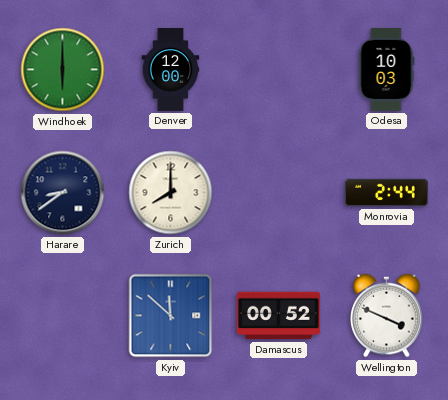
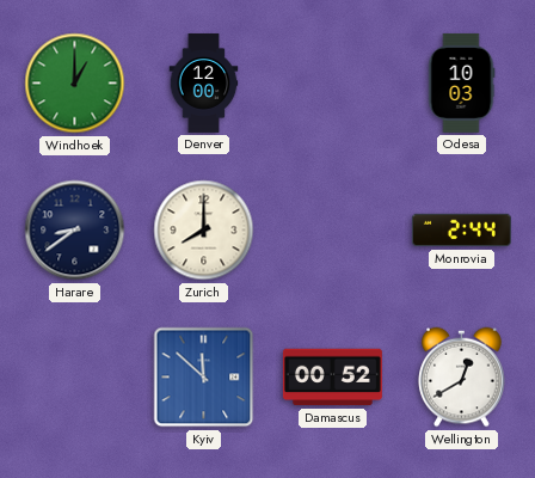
Windhoek: 6:00 -> 1:00
Wellington: 3:49 -> 12:40
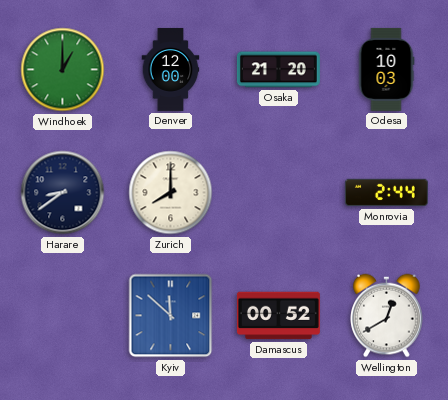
Osaka: none -> 21:20
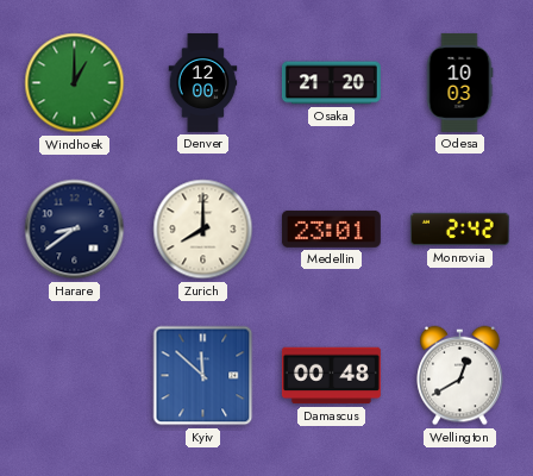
Medellin: none -> 23:01
Monrovia: 2:44 -> 2:42
Damascus: 00:52 -> 00:48
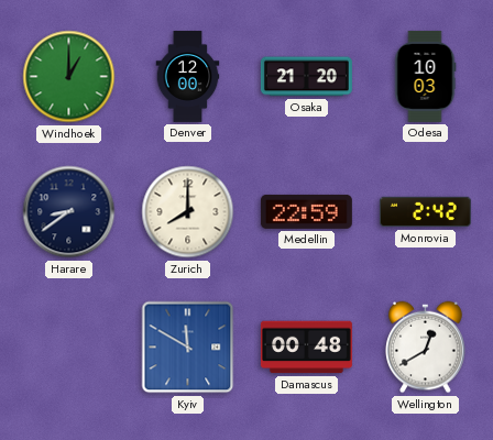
Medellin: 23:01 -> 22:59
Kyiv: 11:52 -> 11:50
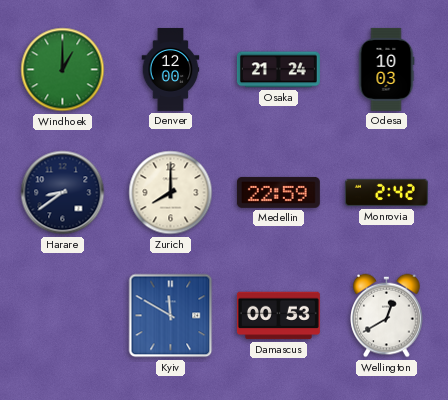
Osaka: 21:20 -> 21:24
Damascus: 00:48 -> 00:53
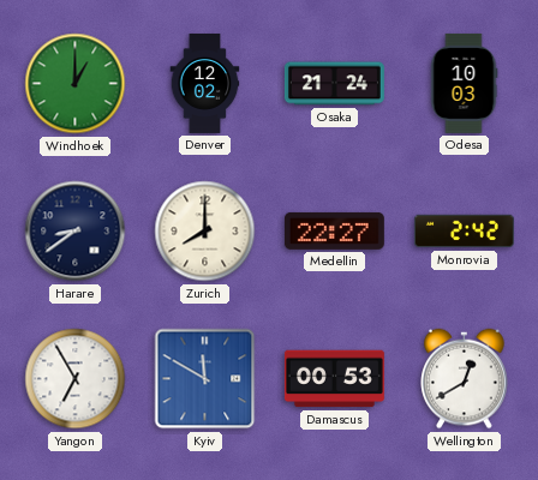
Denver: 12:00 -> 12:02
Medellin: 22:59 -> 22:27
Yangon: none -> 6:55
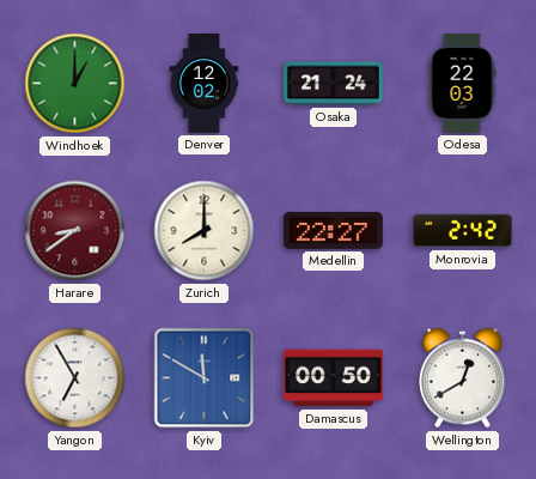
Odesa: 10:03 -> 22:03
Harare dial: navy -> burgundy
Damascus: 00:53 -> 00:50
